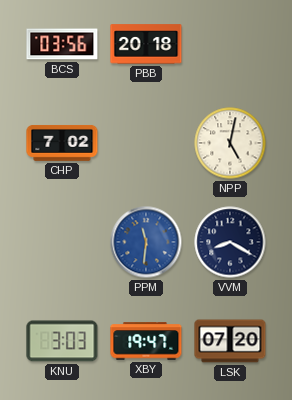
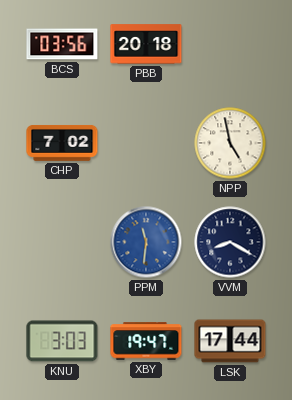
NPP: 5:02 -> 4:58
LSK: 07:20 -> 17:44
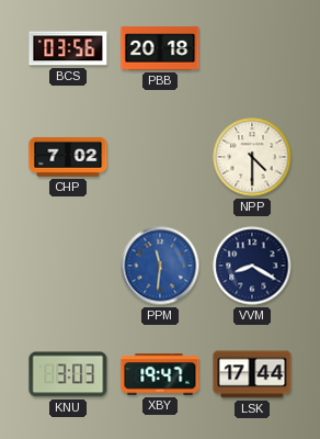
NPP: 4:58 -> 4:30
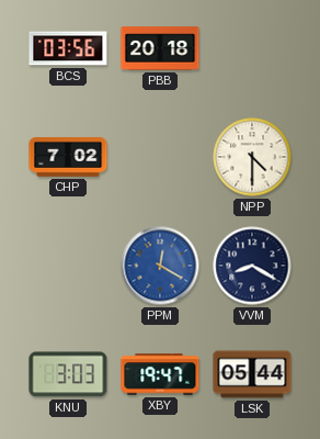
PPM: 11:31 -> 12:20
LSK: 17:44 -> 05:44
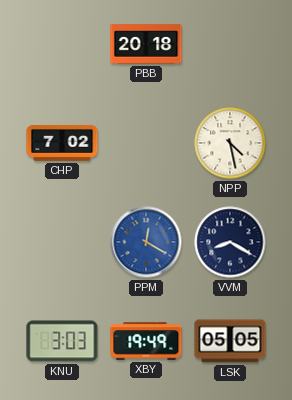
BCS: 03:56 -> none
NPP: 4:30 -> 4:28
XBY: 19:47 -> 19:49
LSK: 05:44 -> 05:05
